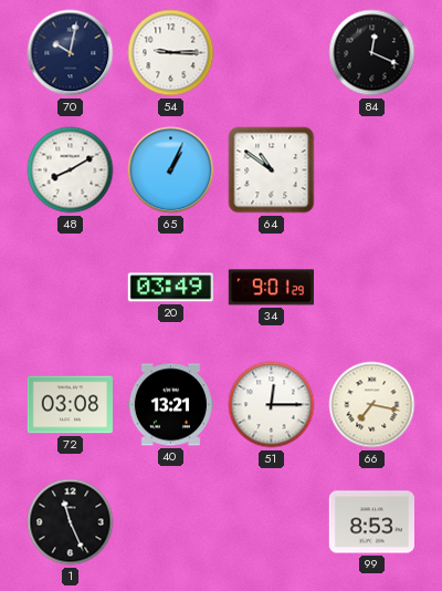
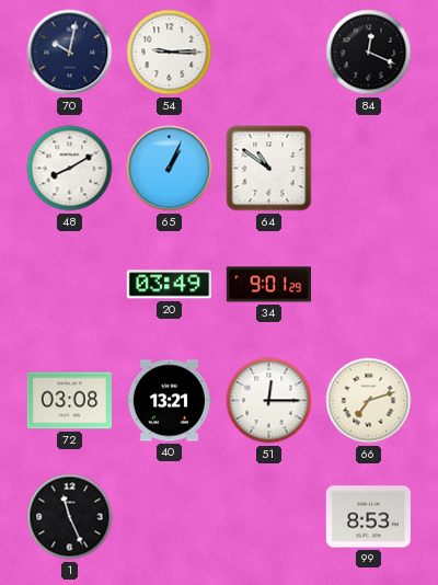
66: 7:17 -> 7:12
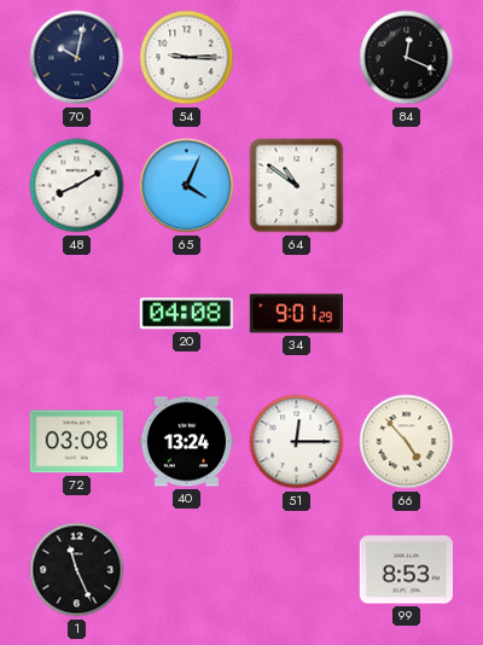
65: 1:04 -> 4:04
20: 03:49 -> 04:08
40: 13:21 -> 13:24
66: 7:12 -> 4:53
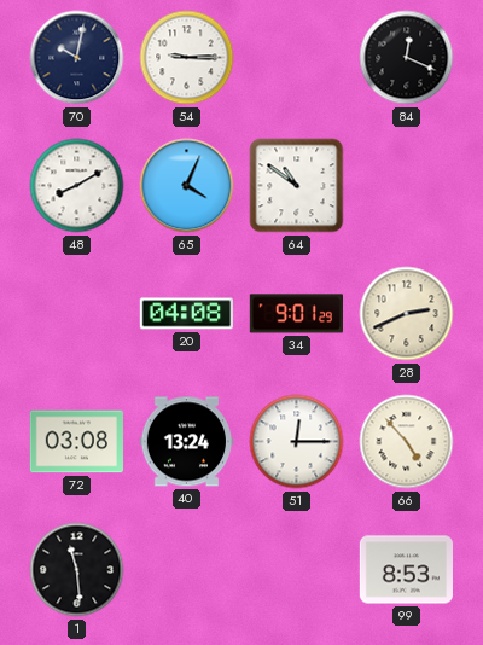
28: none -> 2:41
1: 11:26 -> 11:29
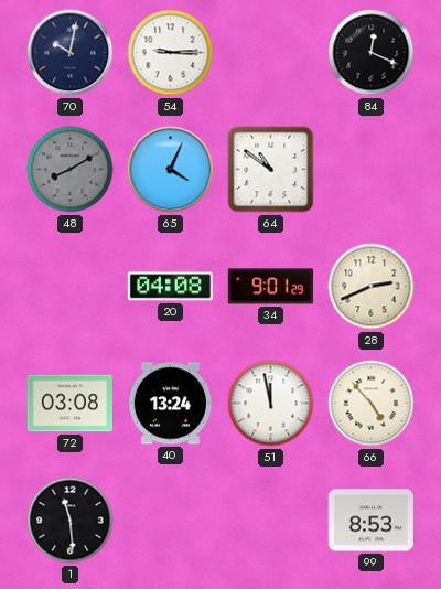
48 dial: white -> grey
51: 12:15 -> 11:58
